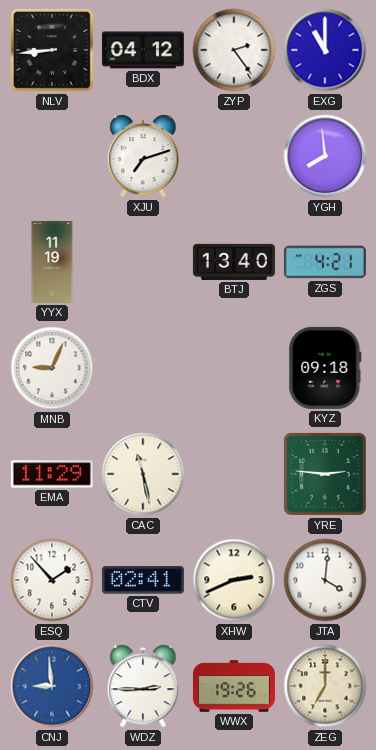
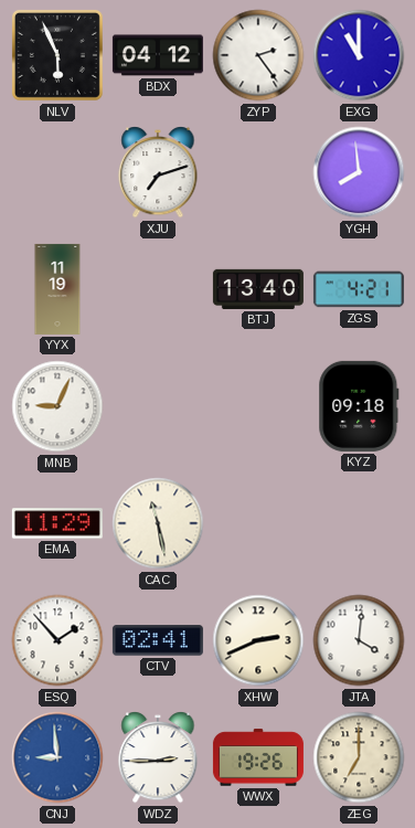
NLV: 8:44 -> 5:56
YRE: 2:46 -> none
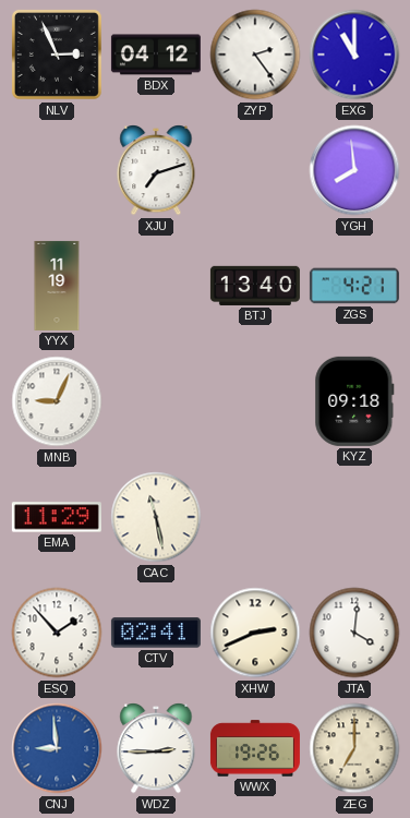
NLV: 5:56 -> 2:56
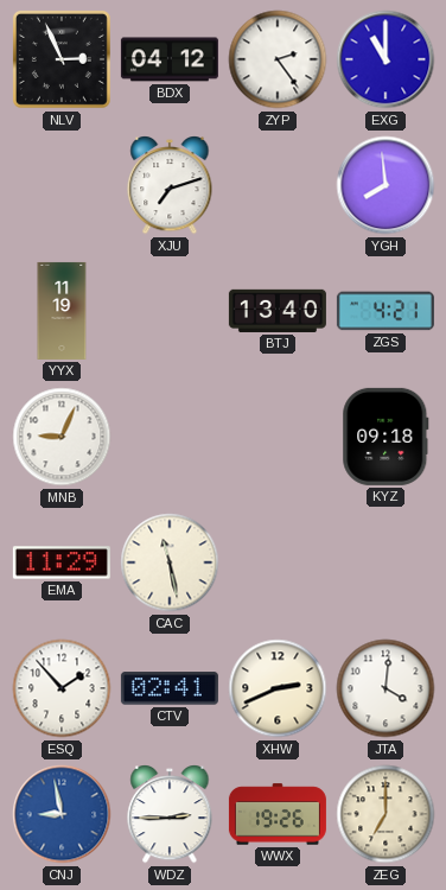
CNJ: 8:59 -> 8:58
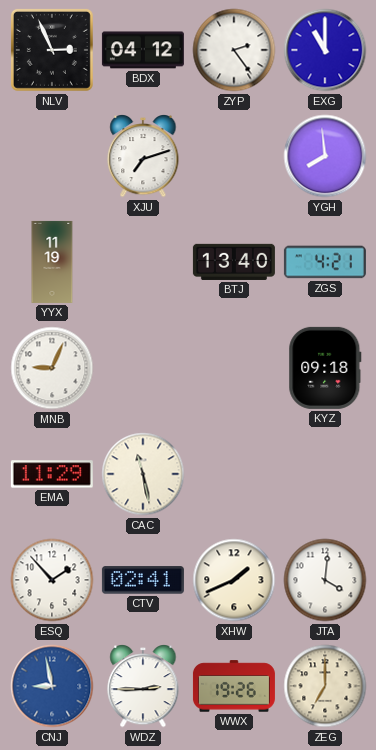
XHW: 2:41 -> 1:41
